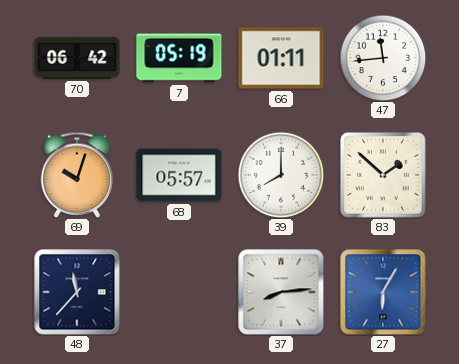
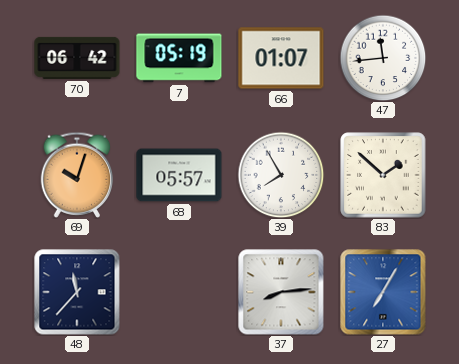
66: 01:11 -> 01:07
39: 8:00 -> 7:55
27: 6:05 -> 7:05
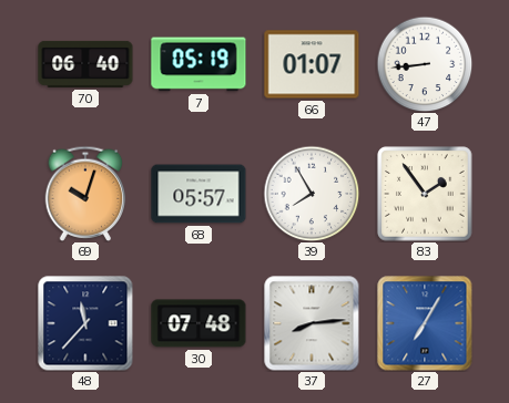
70: 06:42 -> 06:40
47: 11:44 -> 8:44
83: 1:52 -> 1:54
30: none -> 07:48
